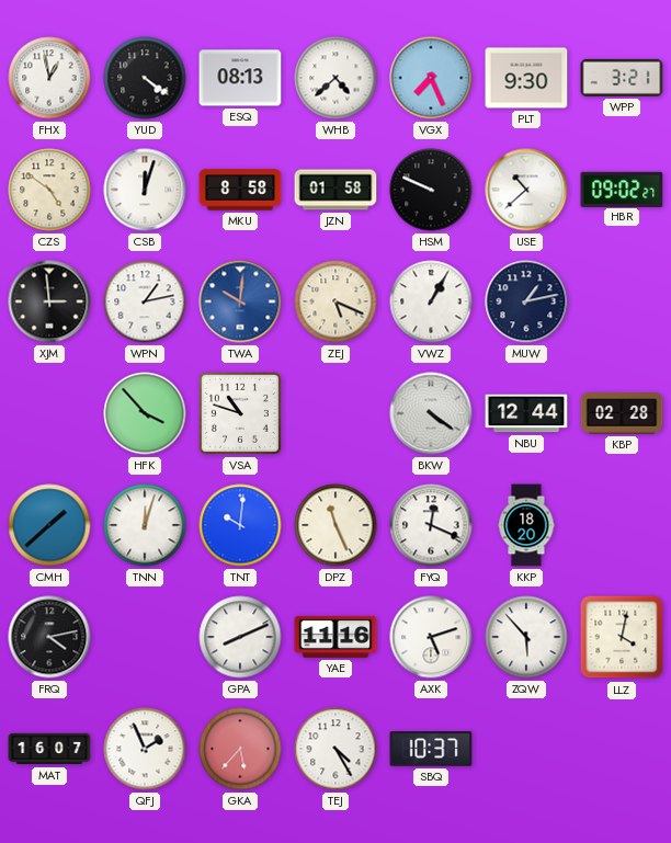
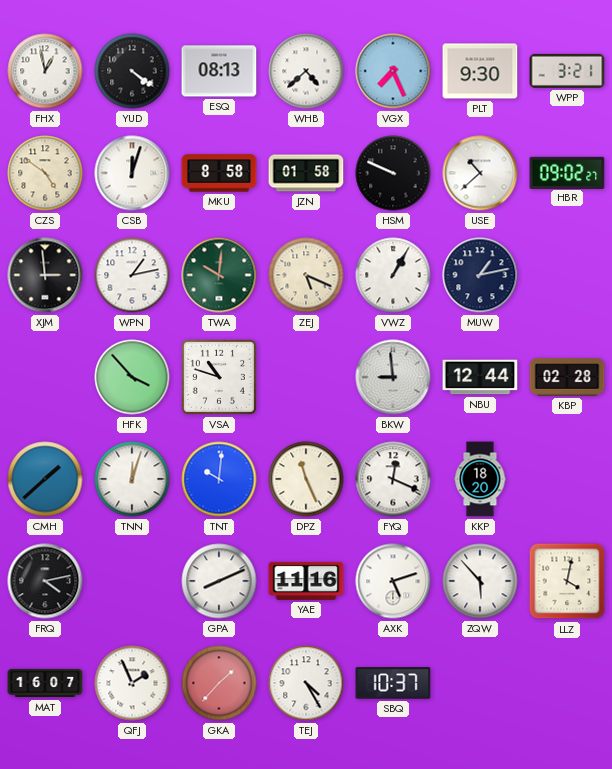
TWA dial: blue -> green
BKW: 4:21 -> 8:59
GKA: 5:37 -> 1:37
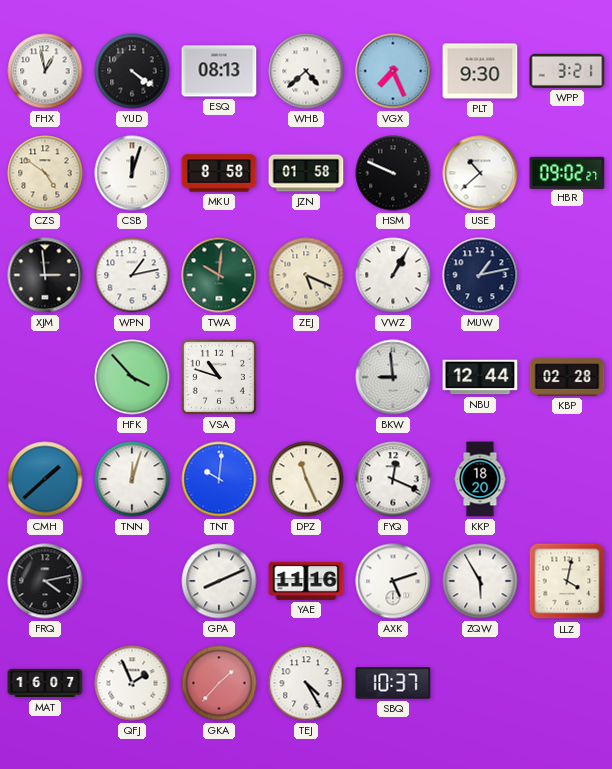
ZQW: 5:53 -> 5:55
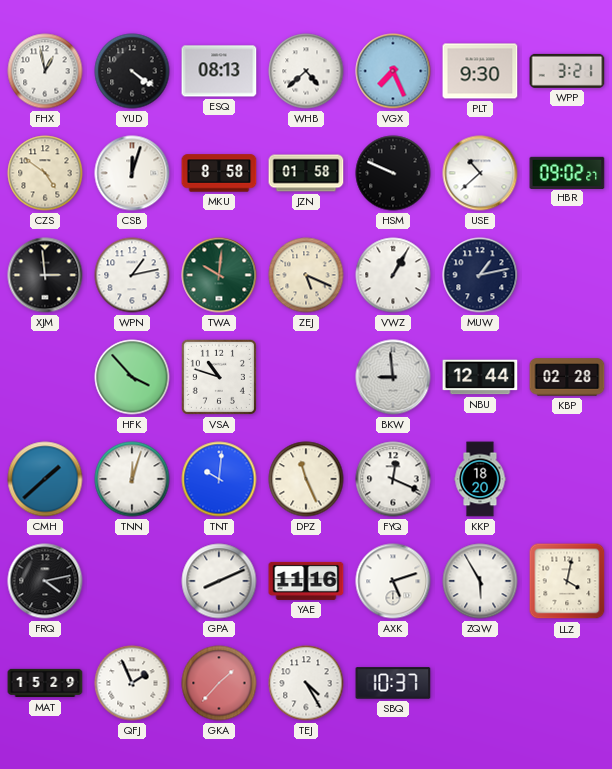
MAT: 16:07 -> 15:29
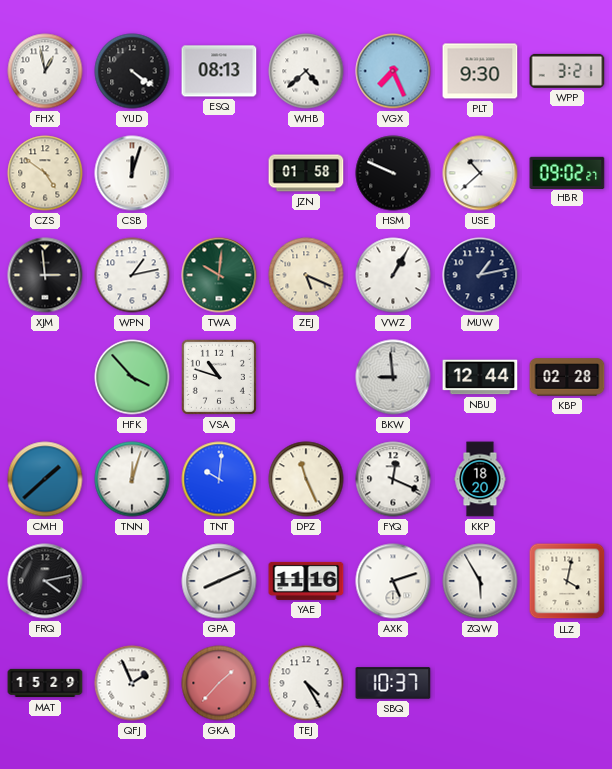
MKU: 8:58 -> none
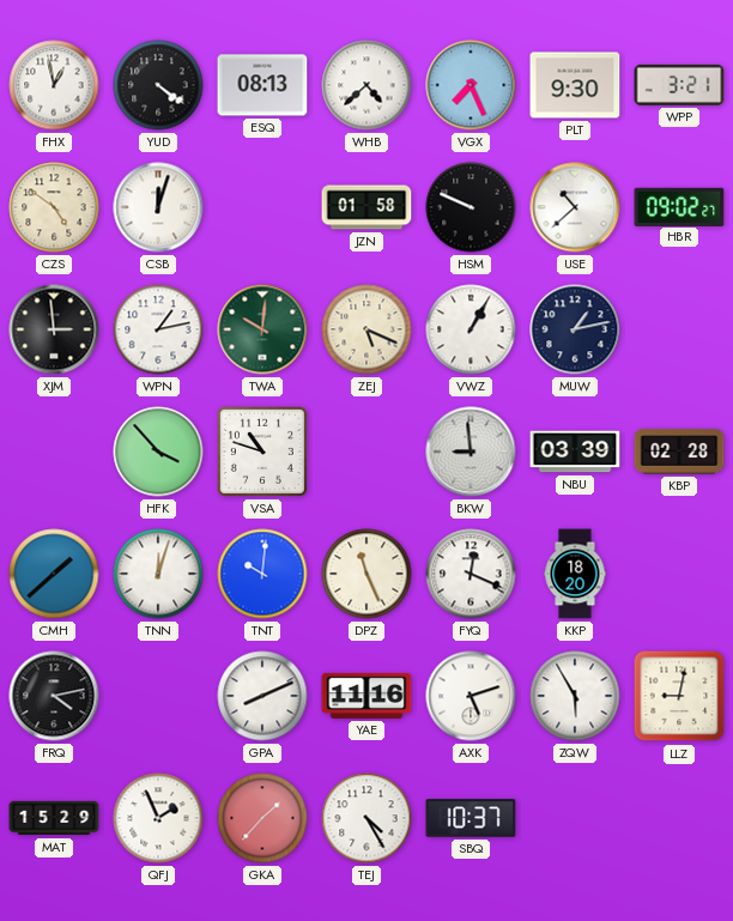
NBU: 12:44 -> 03:39
LLZ: 4:02 -> 9:02
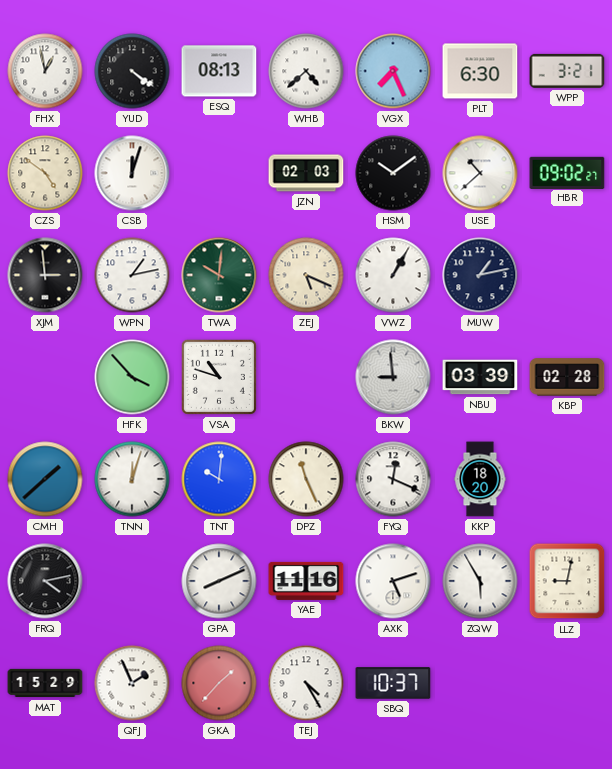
PLT: 9:30 -> 6:30
JZN: 01:58 -> 02:03
HSM: 9:49 -> 10:09
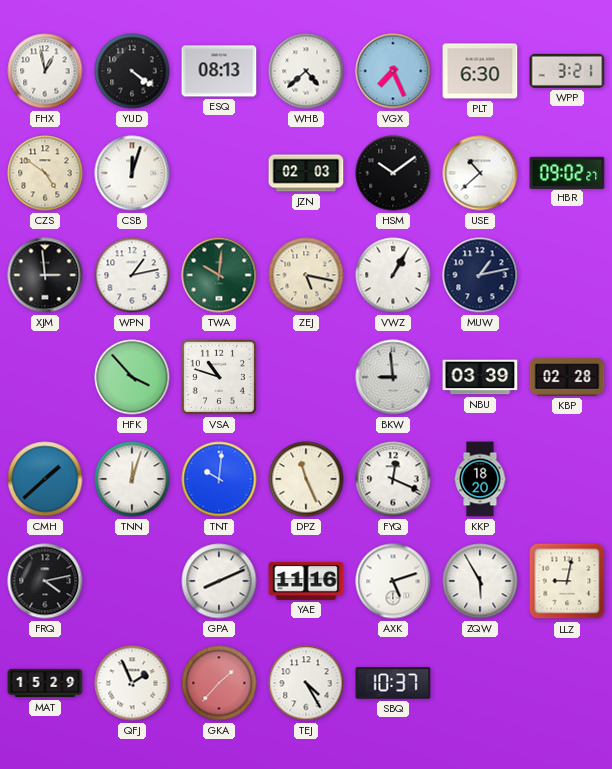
ZEJ: 5:19 -> 5:17
